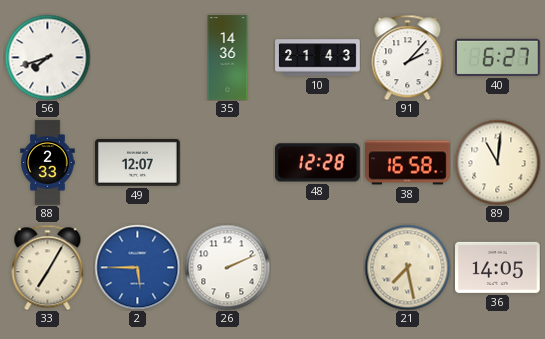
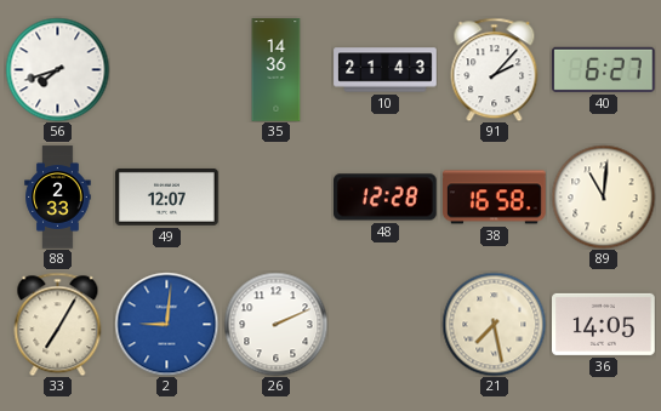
2: 5:45 -> 9:01
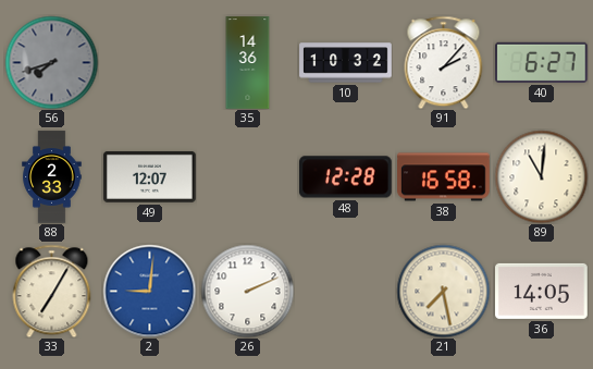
56 dial: white -> grey
10: 21:43 -> 10:32
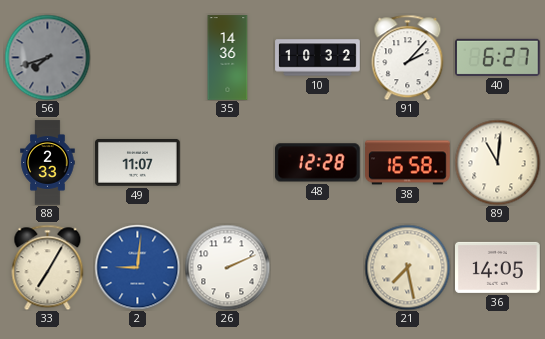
49: 12:07 -> 11:07
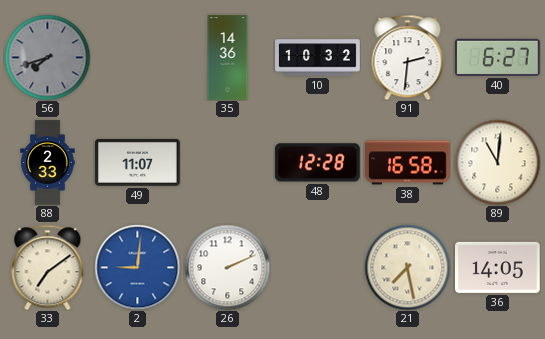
91: 2:07 -> 2:31
33: 7:05 -> 7:09
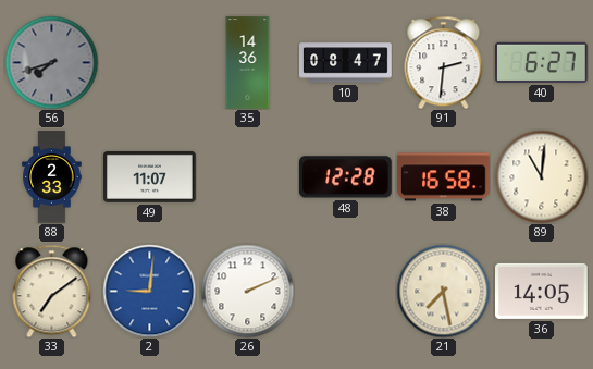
10: 10:32 -> 08:47
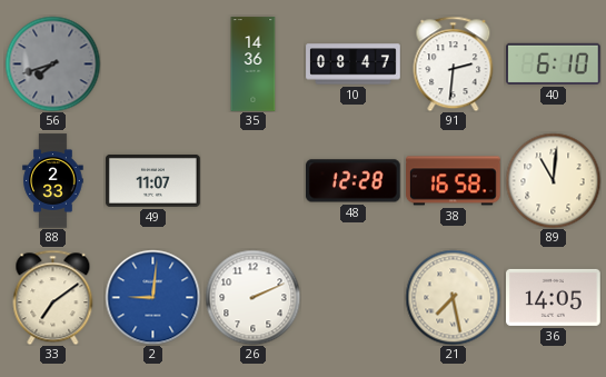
40: 6:27 -> 6:10
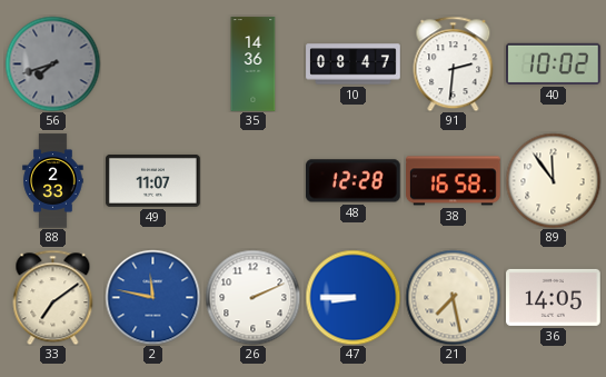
40: 6:10 -> 10:02
89: 11:01 -> 11:54
2: 9:01 -> 11:47
47: none -> 8:45
